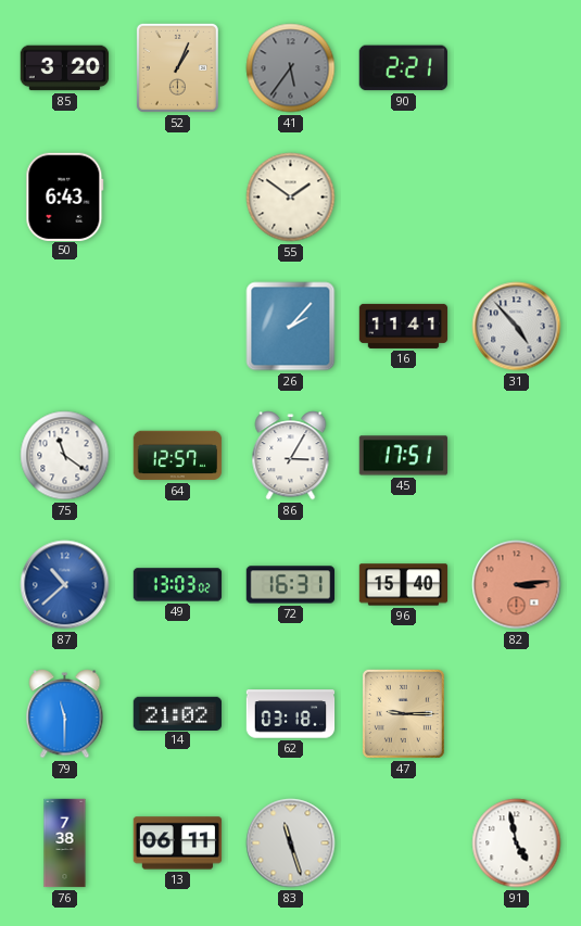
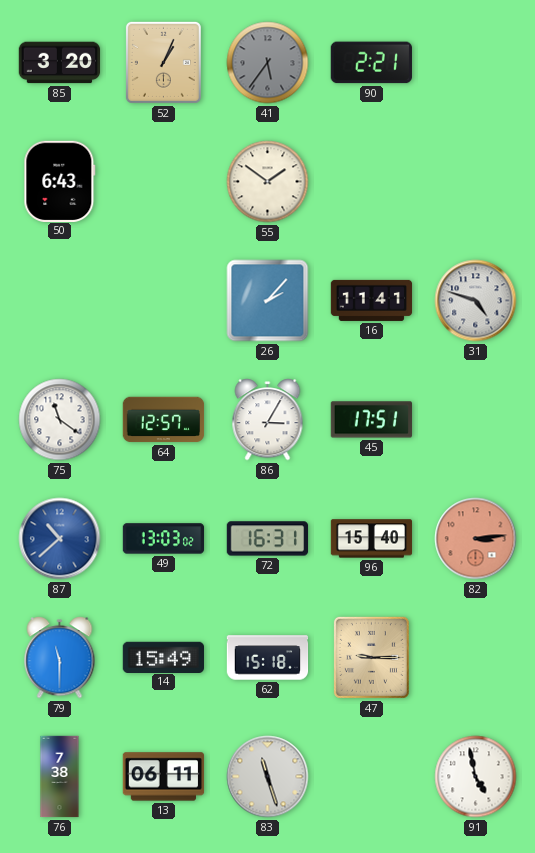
31: 4:53 -> 4:48
14: 21:02 -> 15:49
62: 03:18 -> 15:18
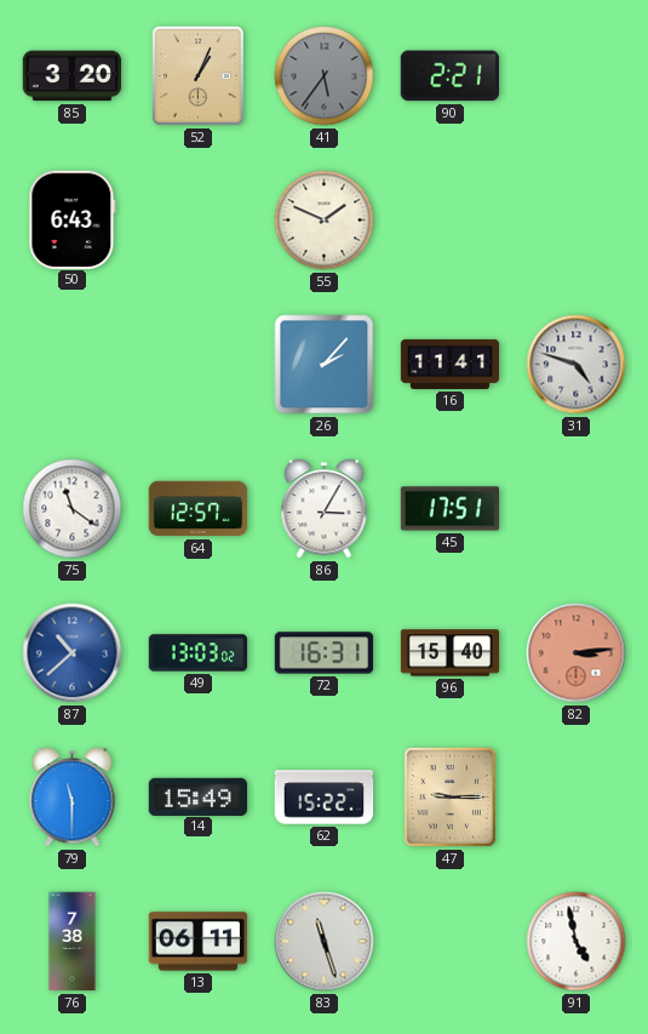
55: 1:51 -> 1:49
62: 15:18 -> 15:22
